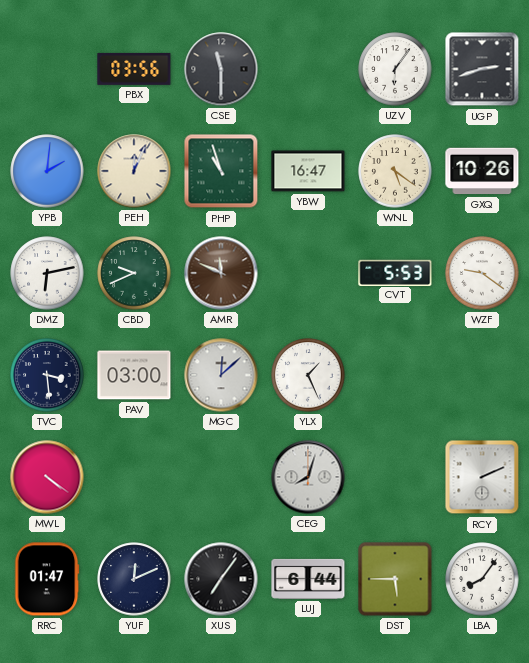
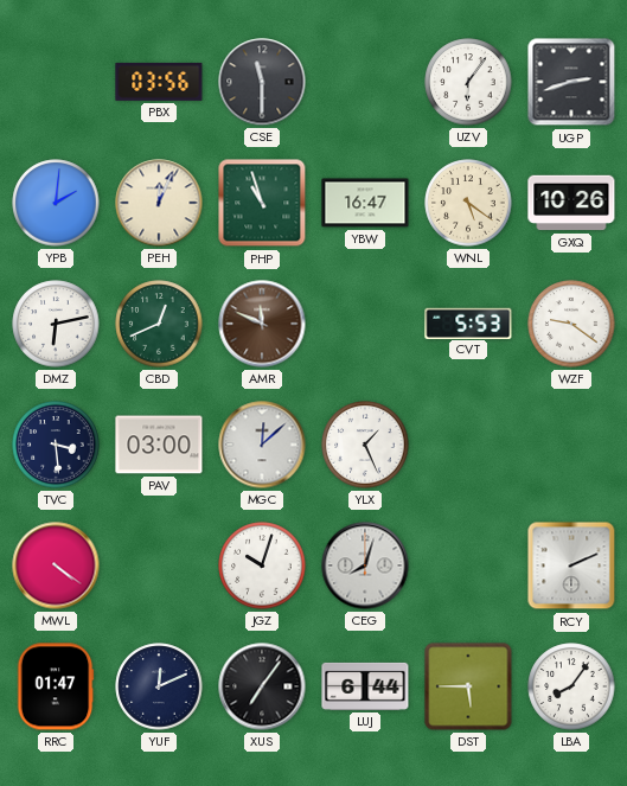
CBD: 9:41 -> 12:41
JGZ: none -> 10:03
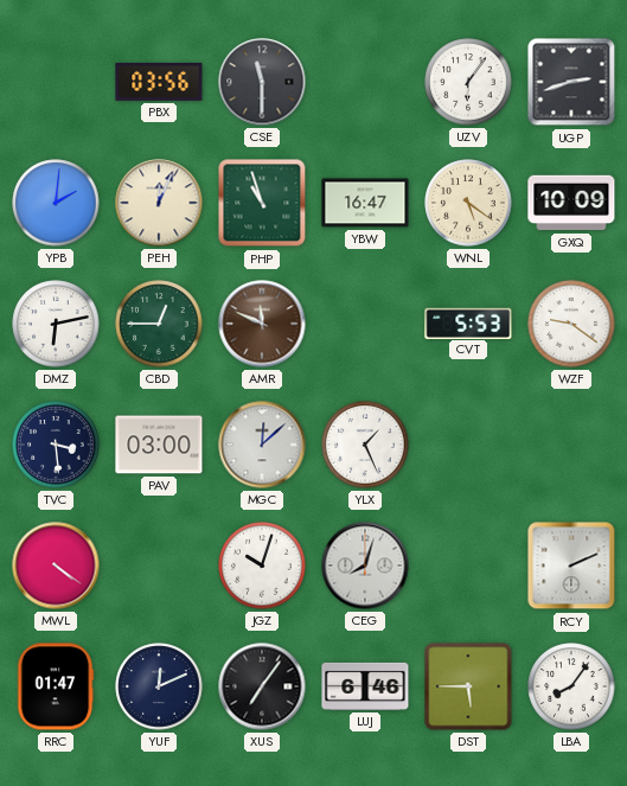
GXQ: 10:26 -> 10:09
CBD: 12:41 -> 12:45
LUJ: 6:44 -> 6:46
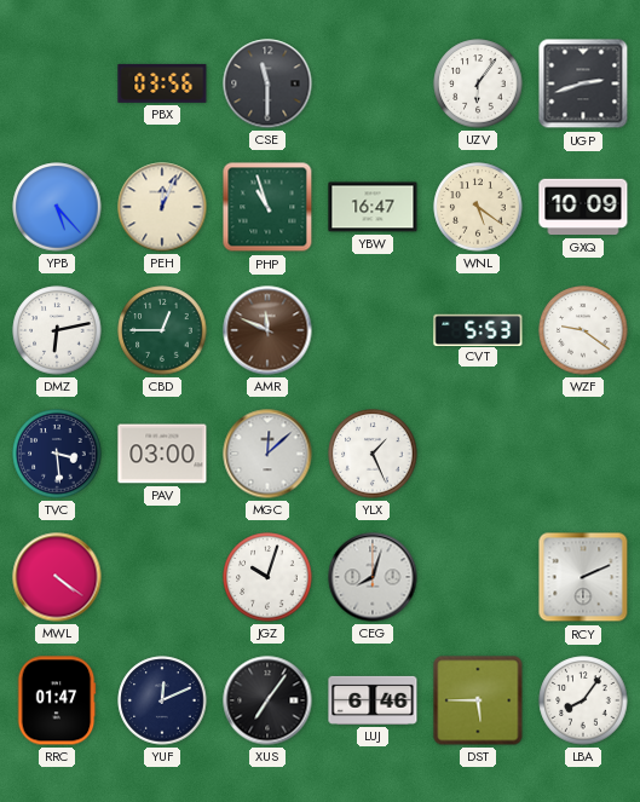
YPB: 2:01 -> 5:23
